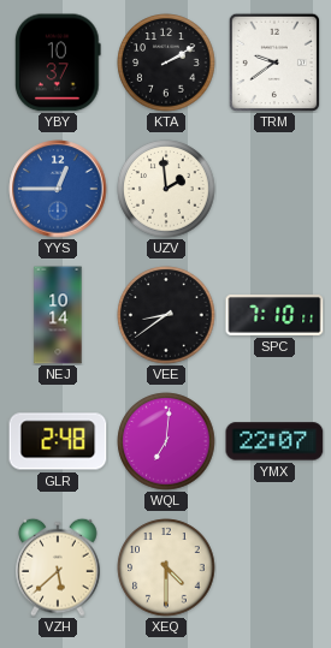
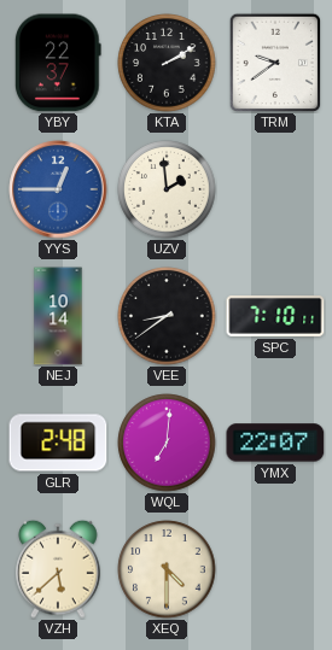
YBY: 10:37 -> 22:37
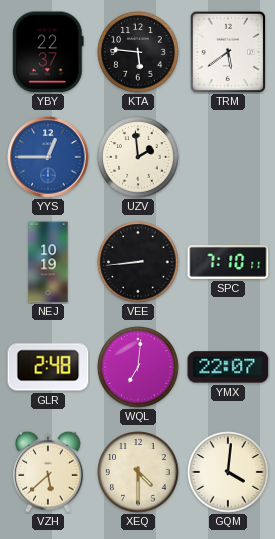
KTA: 2:10 -> 5:46
TRM: 9:39 -> 5:39
NEJ: 10:14 -> 10:19
VEE: 8:39 -> 8:44
GQM: none -> 4:01
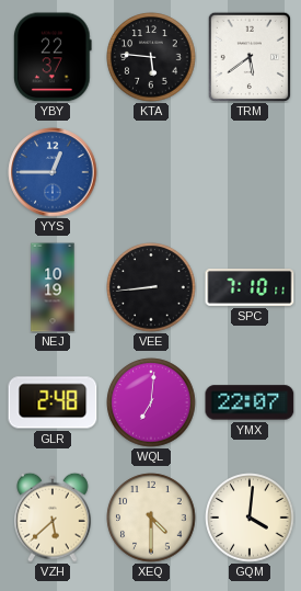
UZV: 1:59 -> none
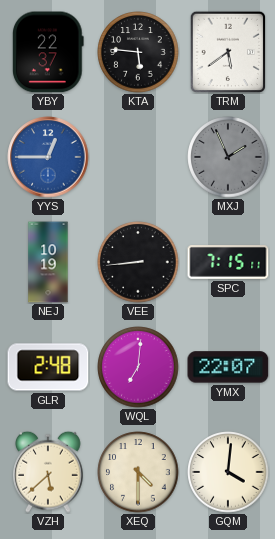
MXJ: none -> 1:56
SPC: 7:10 -> 7:15
